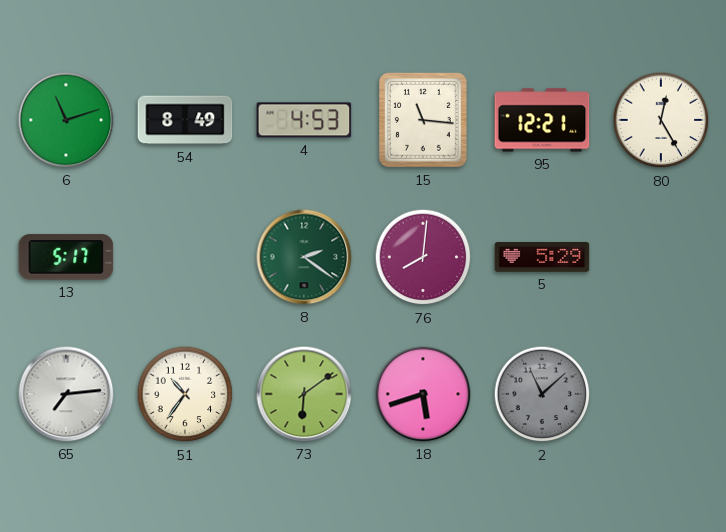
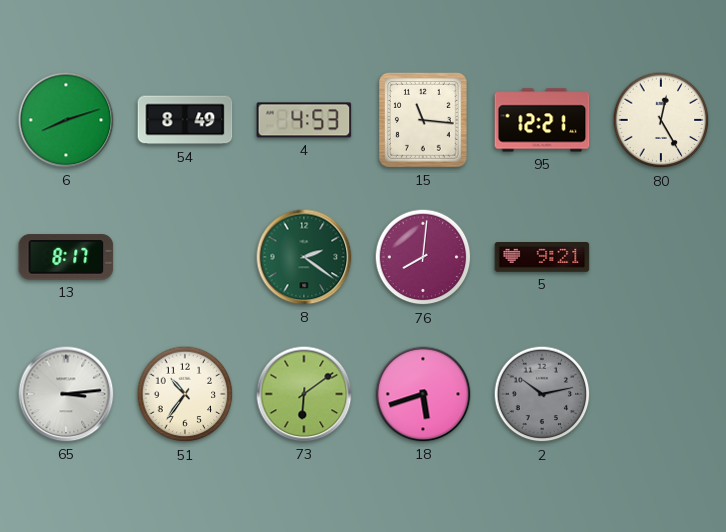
6: 11:12 -> 8:12
13: 5:17 -> 8:17
5: 5:29 -> 9:21
65: 7:14 -> 3:14
2: 11:08 -> 10:13
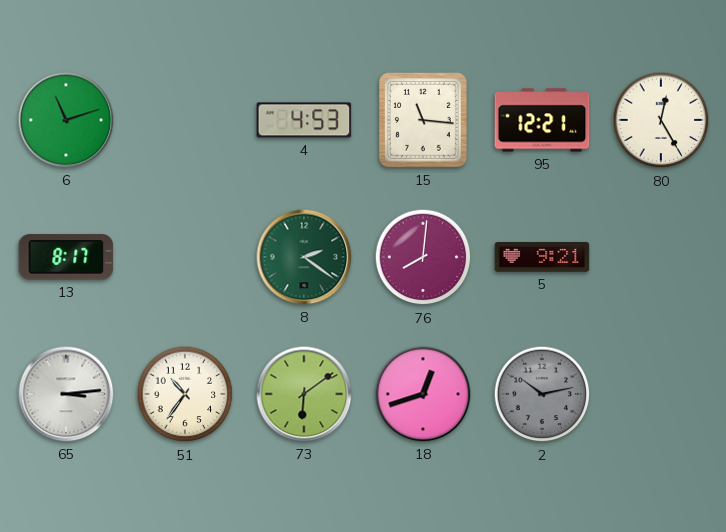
6: 8:12 -> 11:12
54: 8:49 -> none
18: 5:42 -> 12:42
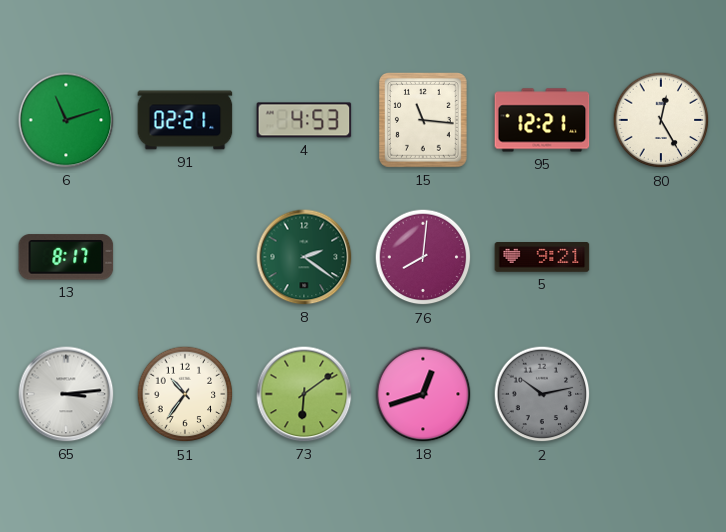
91: none -> 02:21
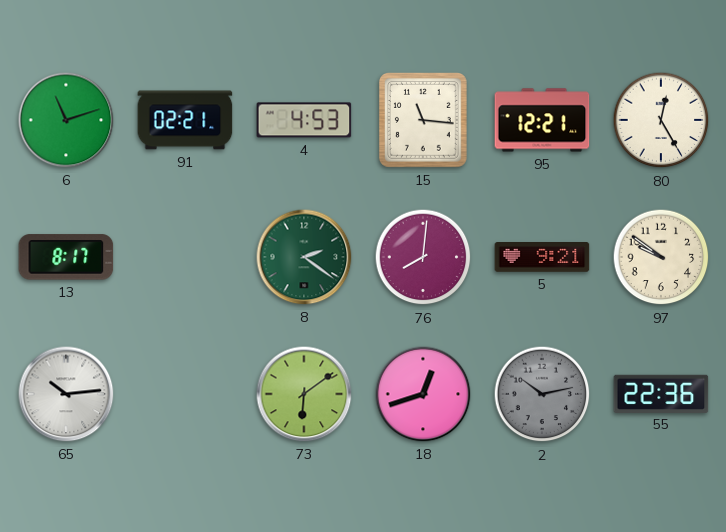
97: none -> 9:51
65: 3:14 -> 10:14
51: 10:36 -> none
55: none -> 22:36
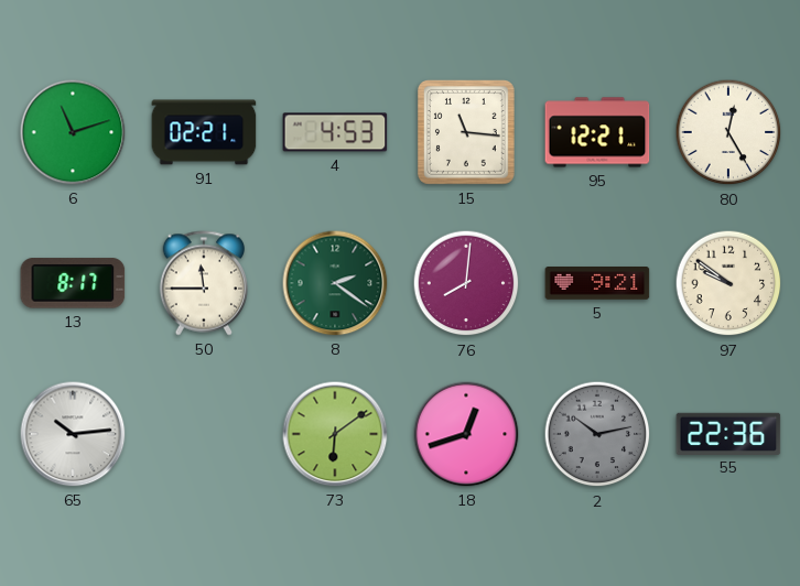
50: none -> 11:45
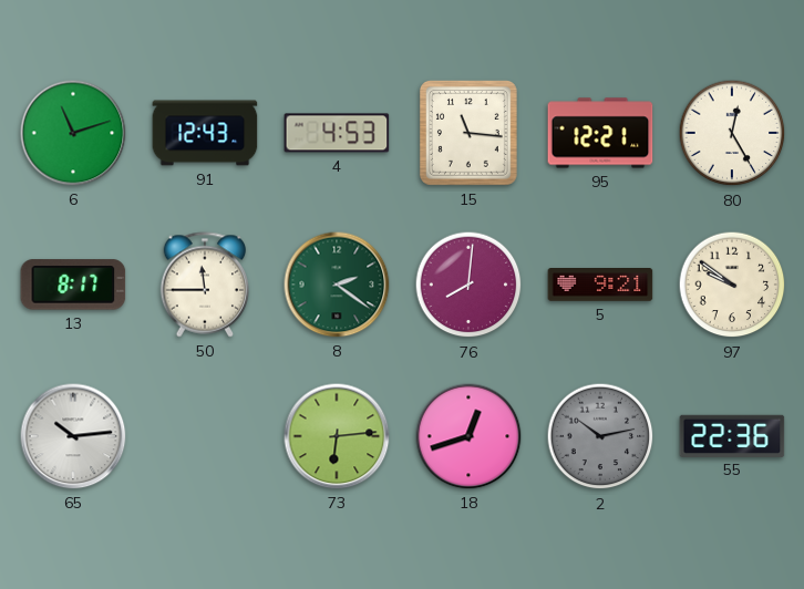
91: 02:21 -> 12:43
73: 6:09 -> 6:14
